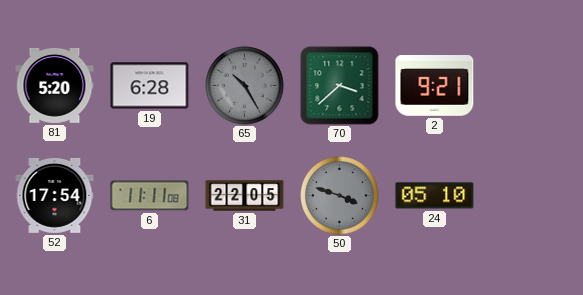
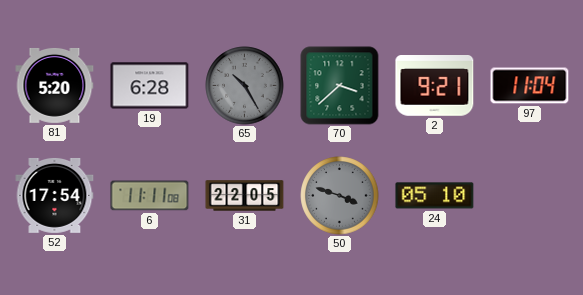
97: none -> 11:04
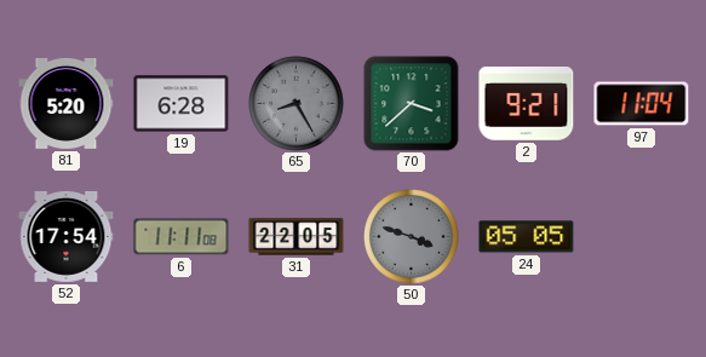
65: 10:25 -> 8:25
24: 05:10 -> 05:05
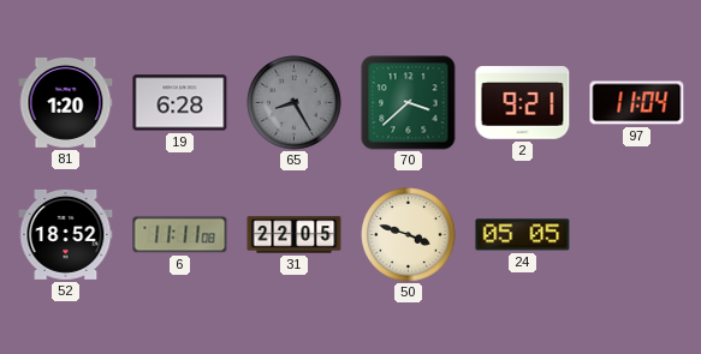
81: 5:20 -> 1:20
52: 17:54 -> 18:52
50 dial: grey -> cream
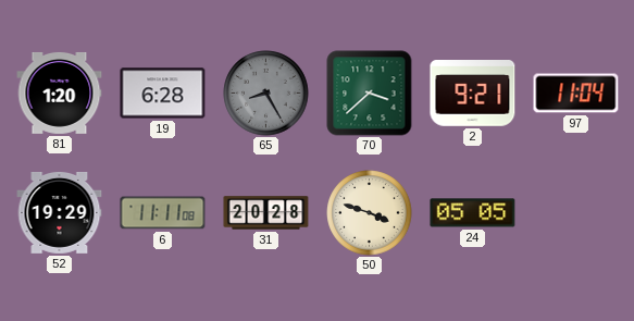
52: 18:52 -> 19:29
31: 22:05 -> 20:28
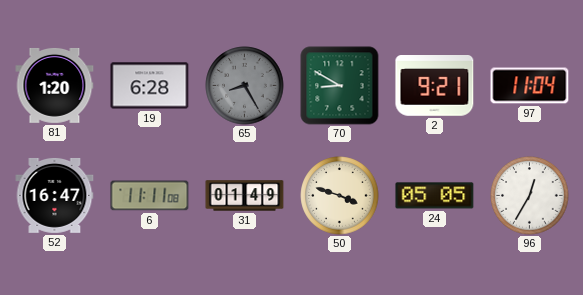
70: 3:38 -> 8:50
52: 19:29 -> 16:47
31: 20:28 -> 01:49
96: none -> 12:35
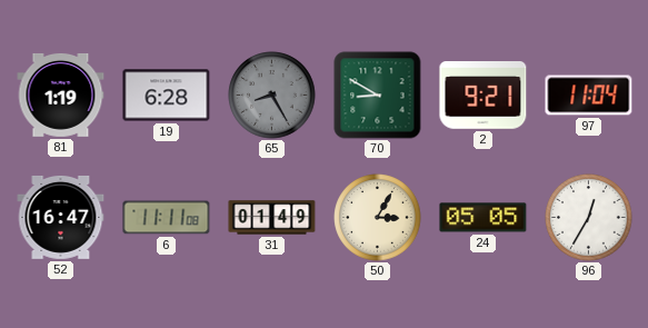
81: 1:20 -> 1:19
50: 3:48 -> 3:05
